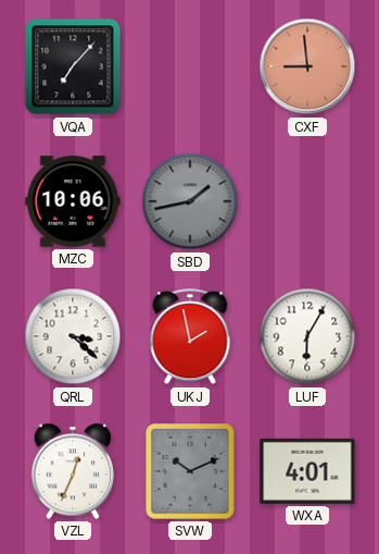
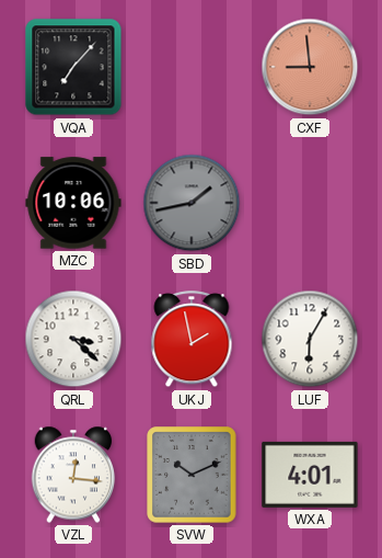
VZL: 12:34 -> 12:16
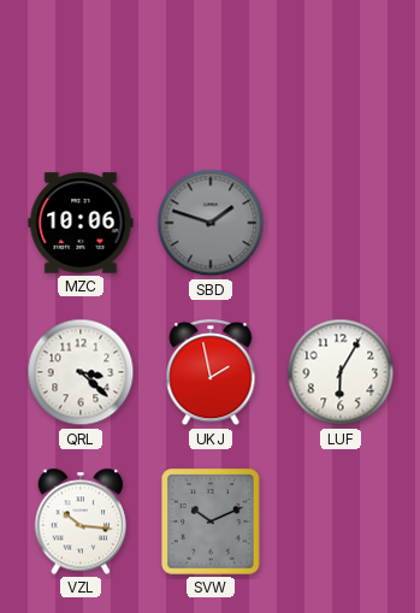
VQA: 7:07 -> none
CXF: 8:59 -> none
SBD: 1:43 -> 1:48
VZL: 12:16 -> 10:16
WXA: 4:01 -> none
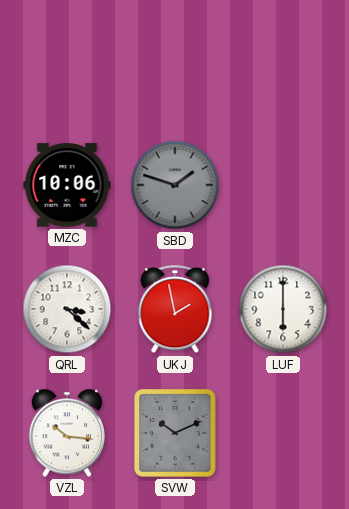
LUF: 6:05 -> 6:00
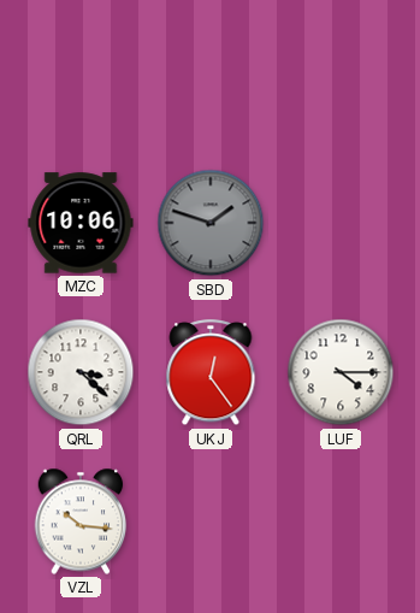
UKJ: 1:58 -> 12:24
LUF: 6:00 -> 4:15
SVW: 10:11 -> none
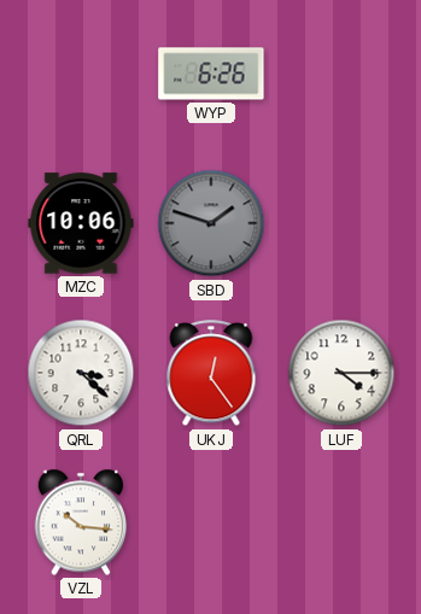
WYP: none -> 6:26
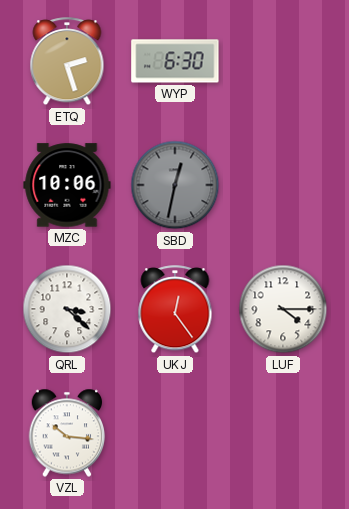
ETQ: none -> 2:27
WYP: 6:26 -> 6:30
SBD: 1:48 -> 12:32
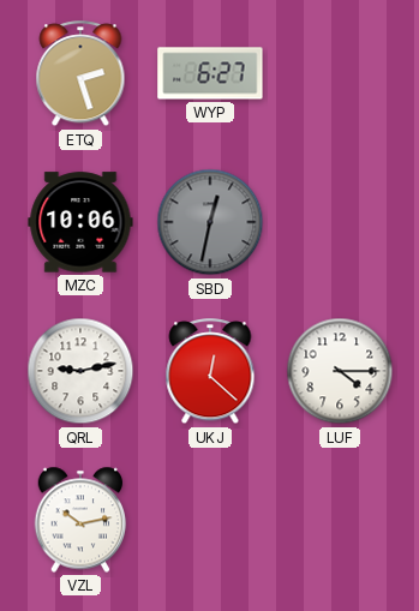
WYP: 6:30 -> 6:27
QRL: 3:22 -> 9:13
UKJ: 12:24 -> 12:22
VZL: 10:16 -> 10:13
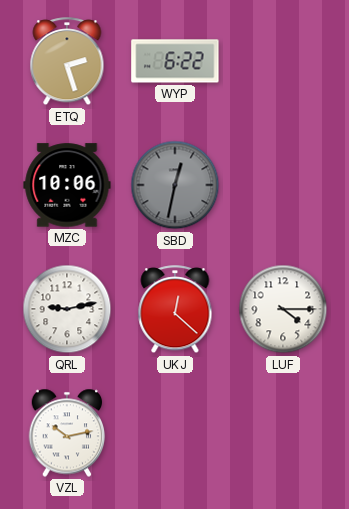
WYP: 6:27 -> 6:22
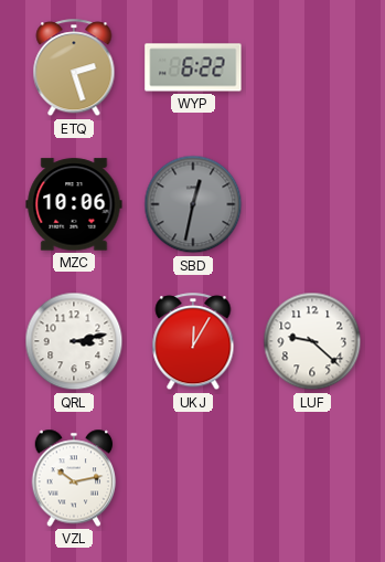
QRL: 9:13 -> 3:13
UKJ: 12:22 -> 12:05
LUF: 4:15 -> 9:22
